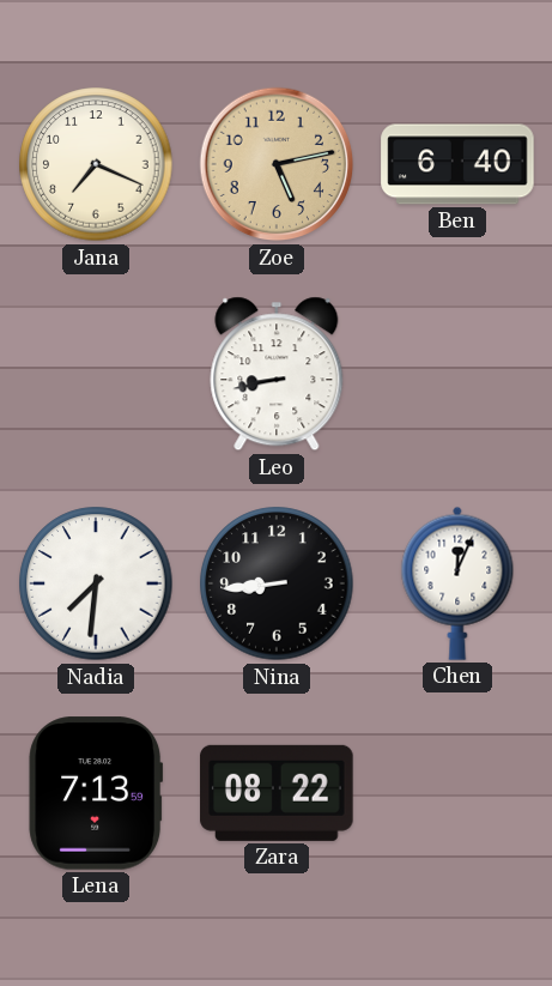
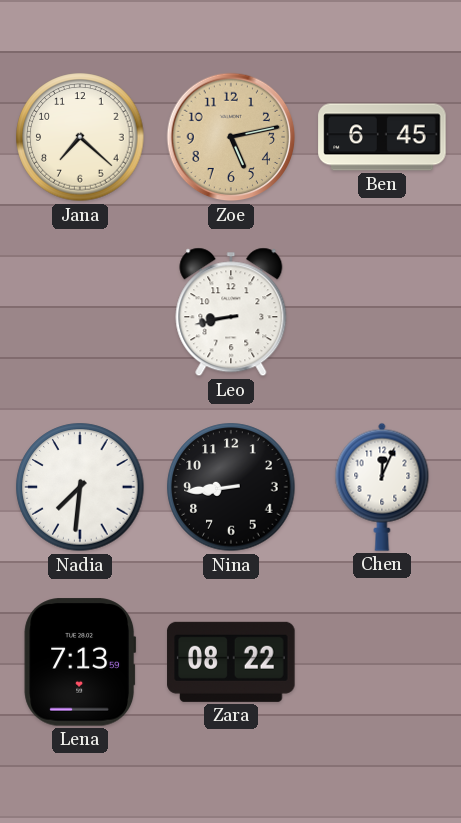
Jana: 7:19 -> 7:22
Ben: 6:40 -> 6:45
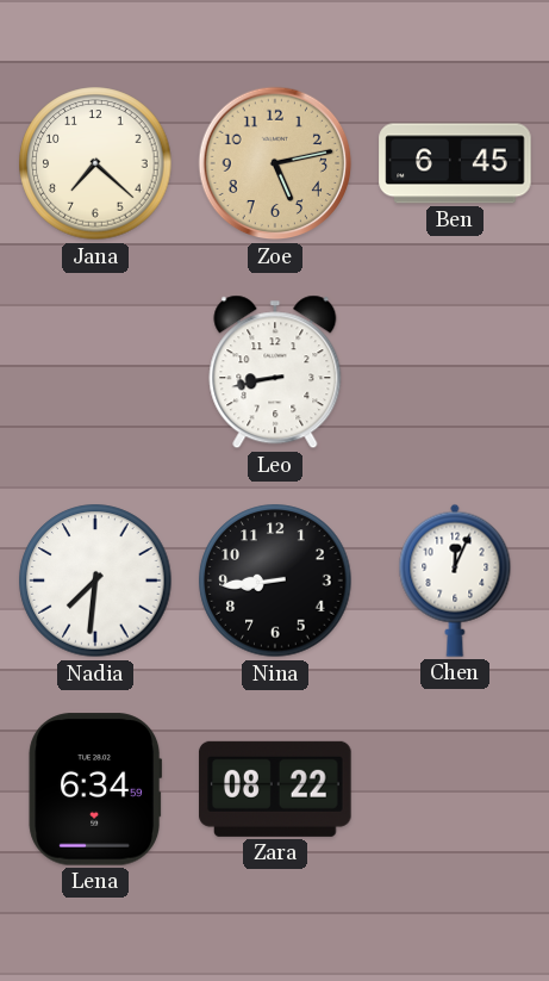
Lena: 7:13 -> 6:34
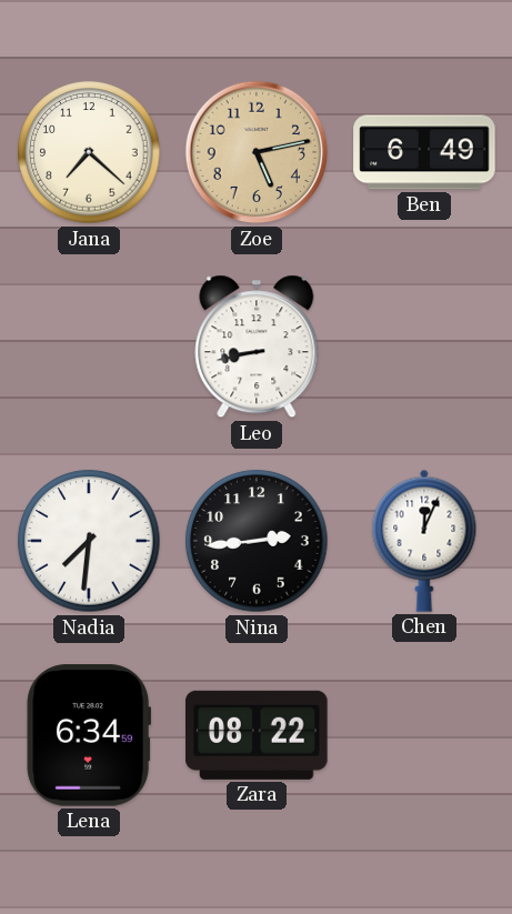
Ben: 6:45 -> 6:49
Nina: 8:44 -> 2:44
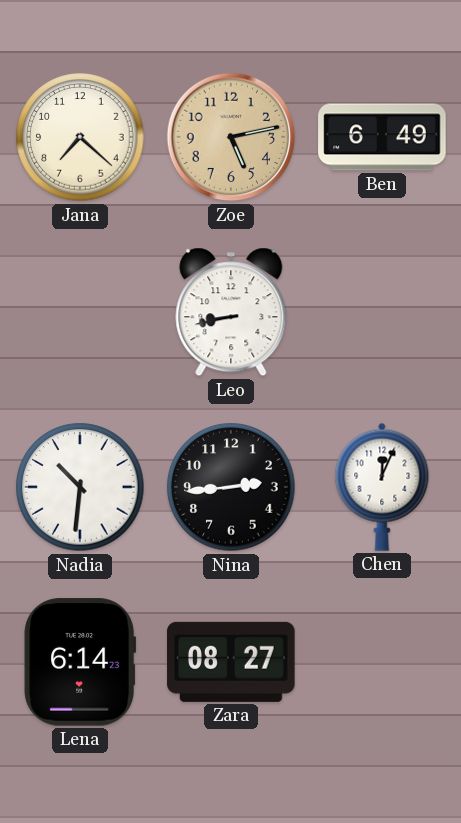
Nadia: 7:31 -> 10:31
Lena: 6:34 -> 6:14
Zara: 08:22 -> 08:27
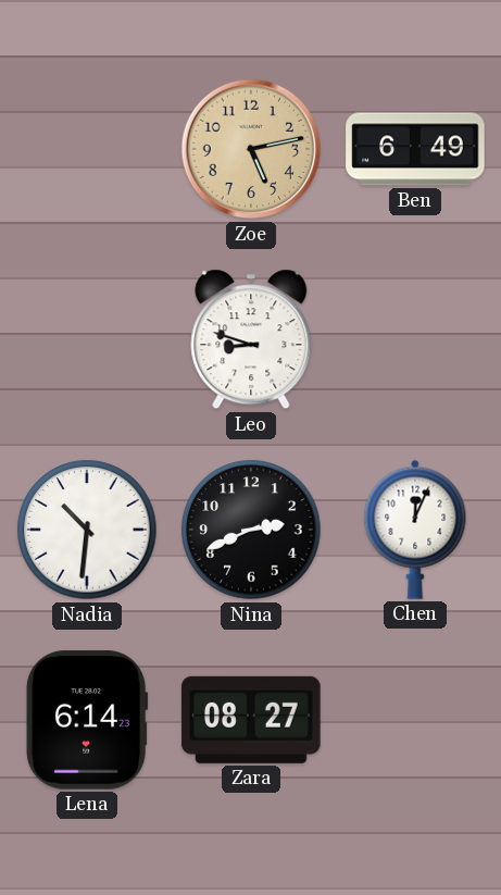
Jana: 7:22 -> none
Leo: 8:43 -> 8:48
Nina: 2:44 -> 2:41
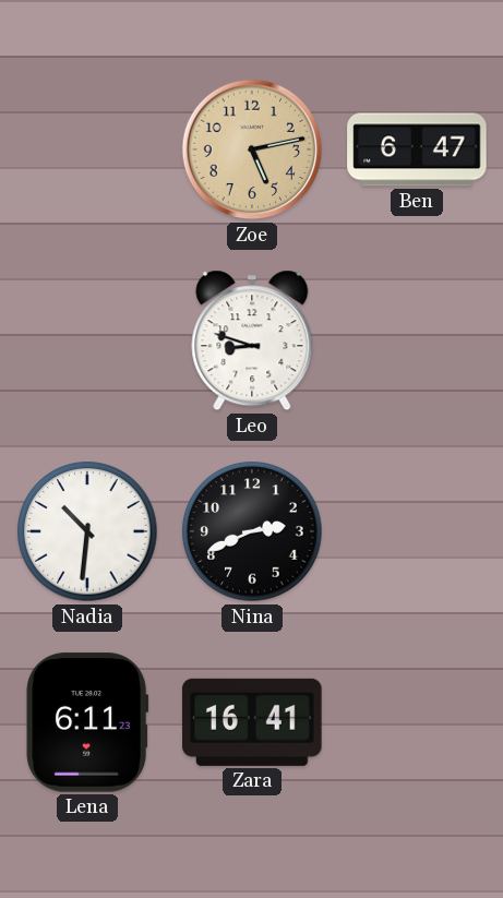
Ben: 6:49 -> 6:47
Chen: 12:04 -> none
Lena: 6:14 -> 6:11
Zara: 08:27 -> 16:41
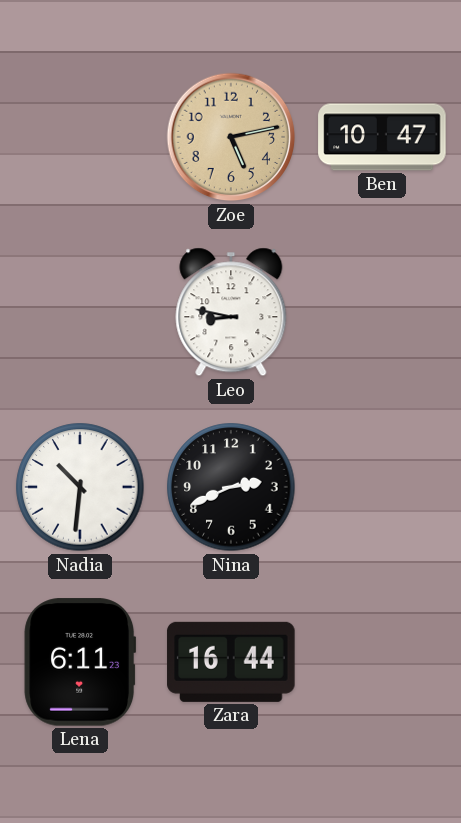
Ben: 6:47 -> 10:47
Leo: 8:48 -> 8:47
Zara: 16:41 -> 16:44
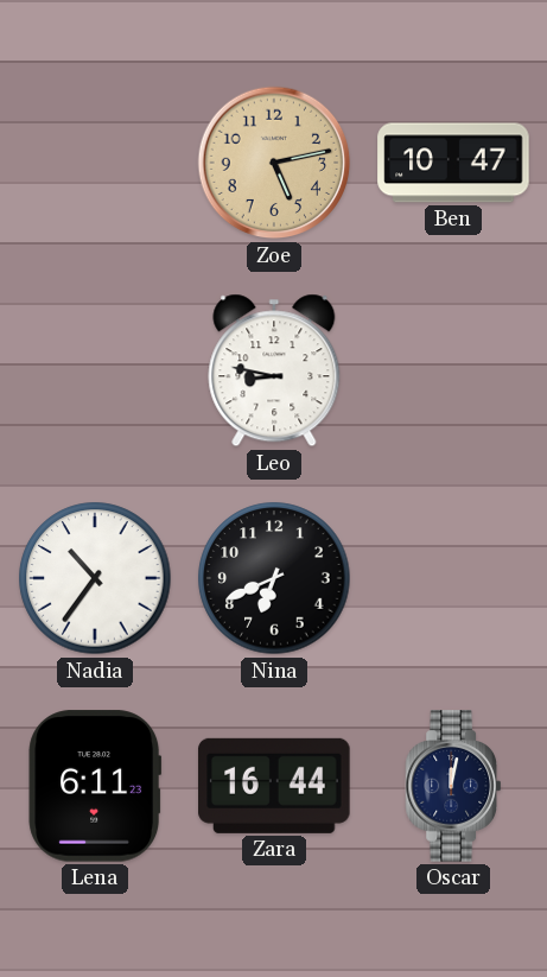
Nadia: 10:31 -> 10:36
Nina: 2:41 -> 6:41
Oscar: none -> 12:02
